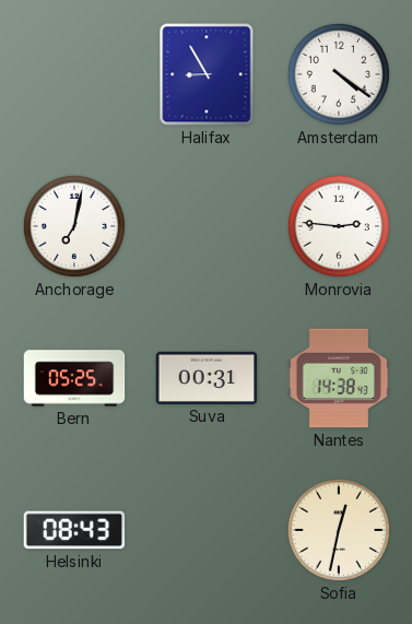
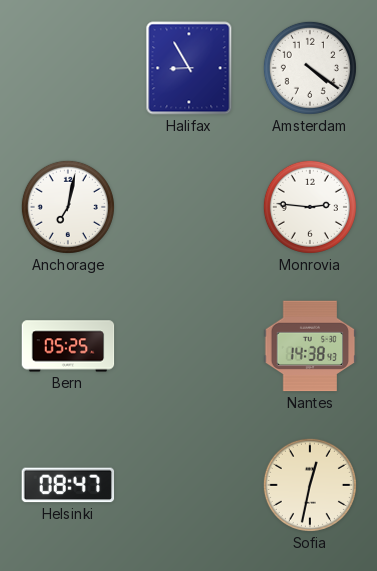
Suva: 00:31 -> none
Helsinki: 08:43 -> 08:47
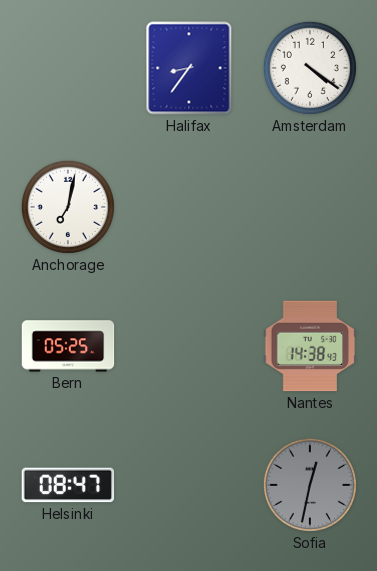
Halifax: 8:55 -> 8:36
Monrovia: 2:46 -> none
Sofia dial: cream -> grey
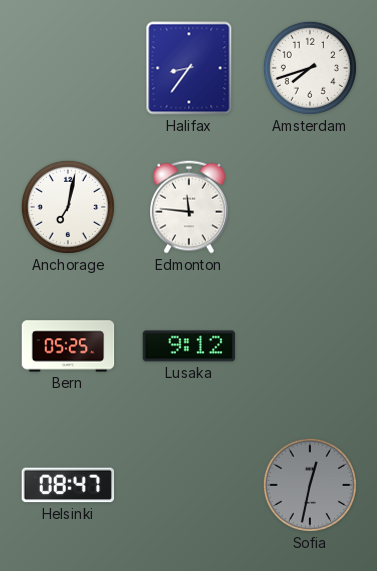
Amsterdam: 4:21 -> 7:42
Edmonton: none -> 11:46
Lusaka: none -> 9:12
Nantes: 14:38 -> none
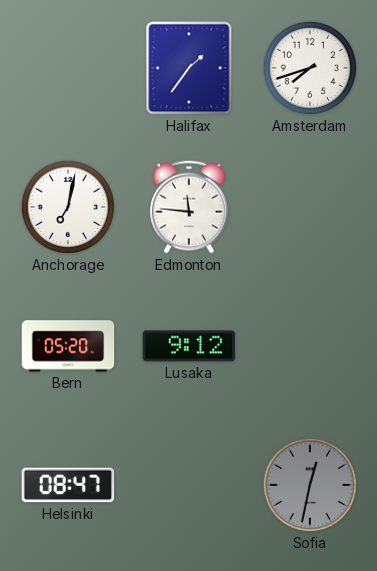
Halifax: 8:36 -> 1:36
Bern: 05:25 -> 05:20
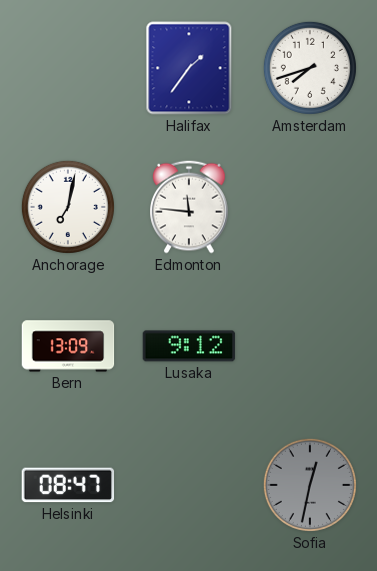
Bern: 05:20 -> 13:09
